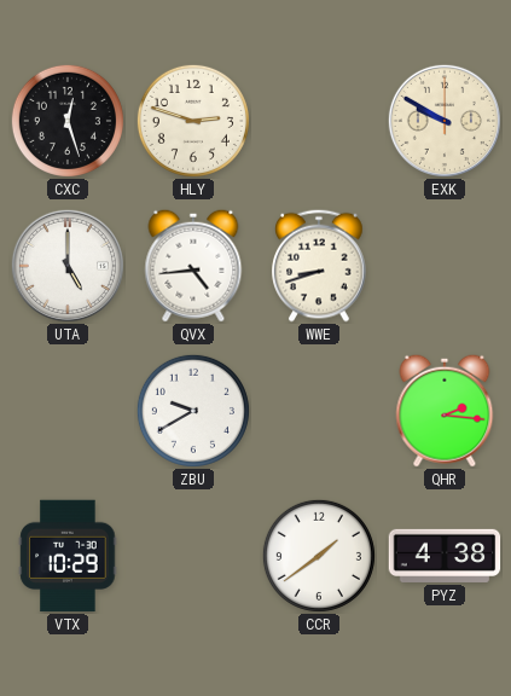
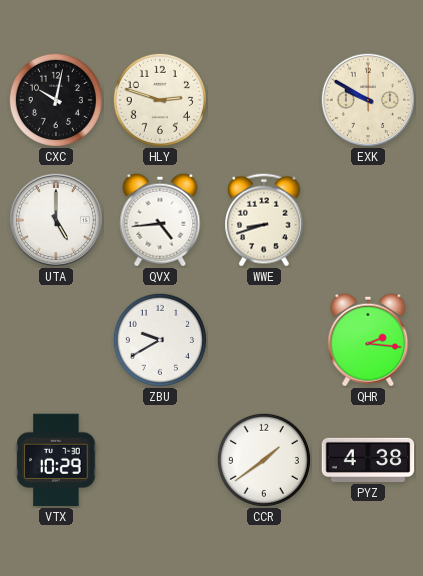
CXC: 12:27 -> 10:02
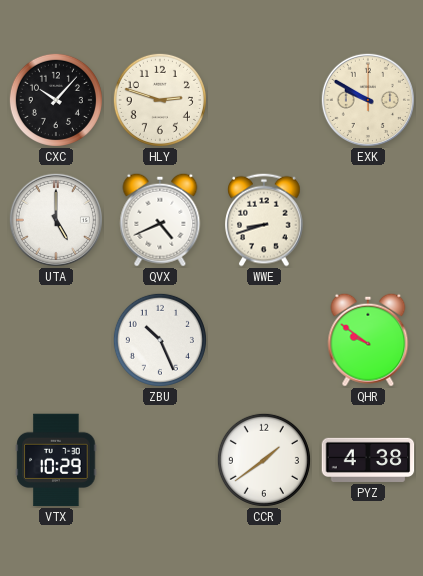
CXC: 10:02 -> 10:07
QVX: 4:44 -> 4:41
ZBU: 9:40 -> 10:26
QHR: 2:16 -> 9:51
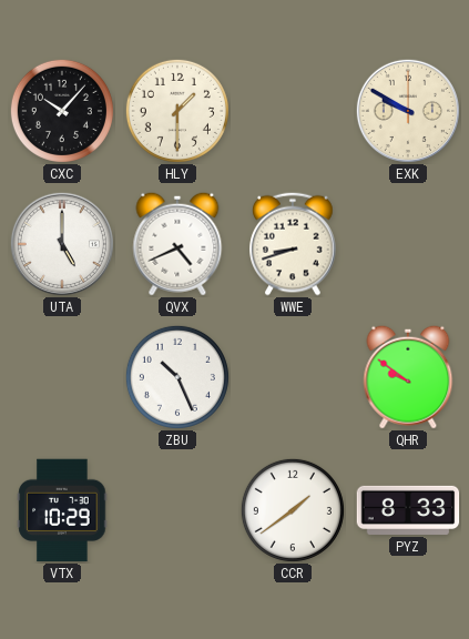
HLY: 2:48 -> 1:30
PYZ: 4:38 -> 8:33
